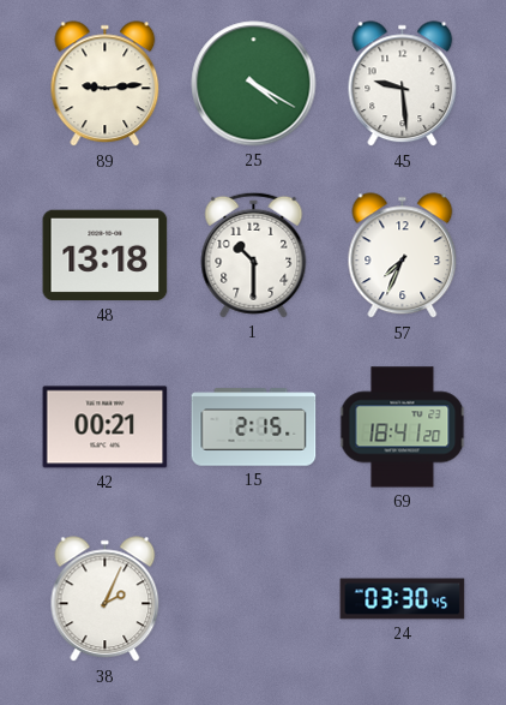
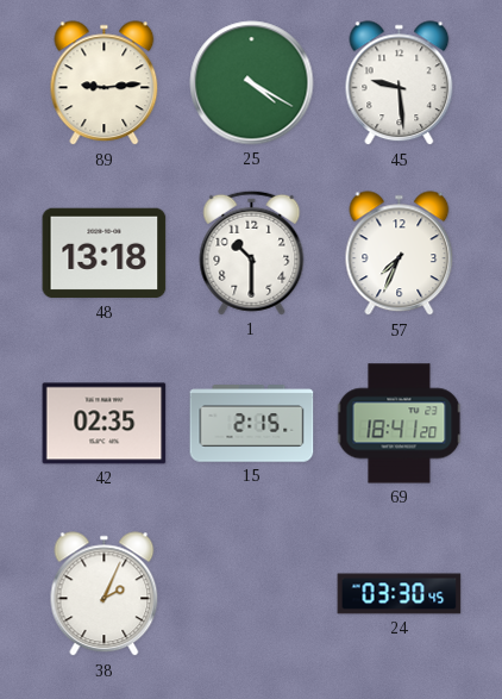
42: 00:21 -> 02:35
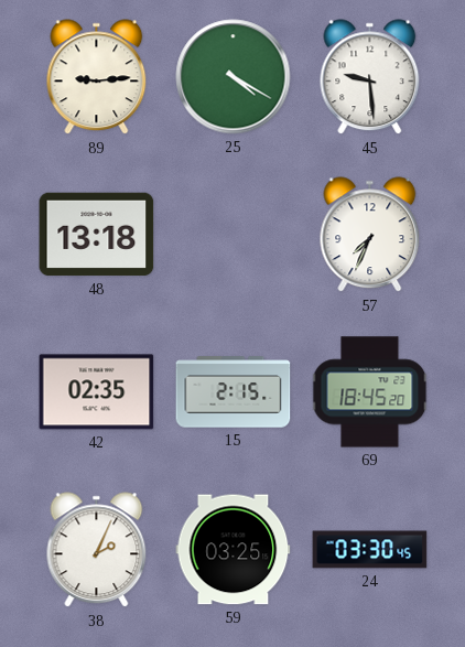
1: 10:30 -> none
69: 18:41 -> 18:45
59: none -> 03:25
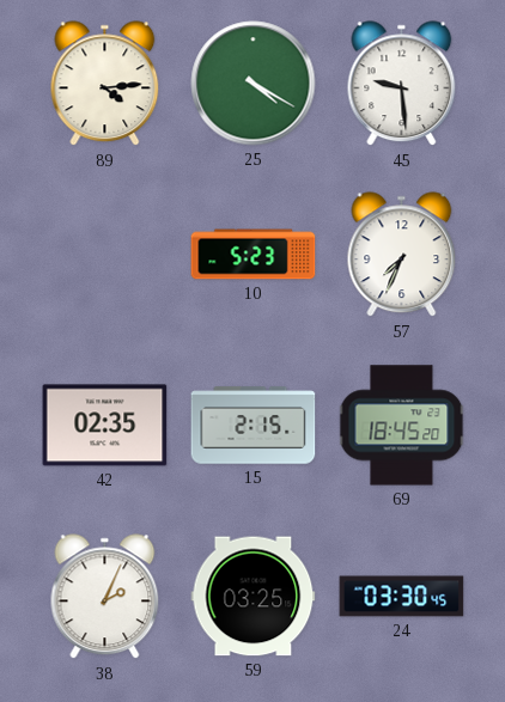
89: 9:14 -> 4:14
48: 13:18 -> none
10: none -> 5:23
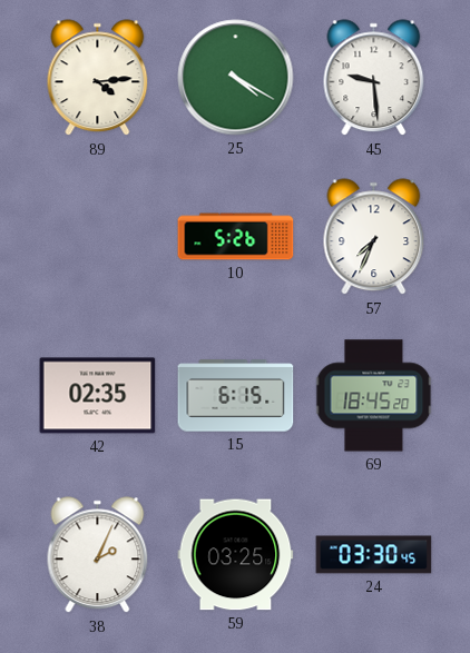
10: 5:23 -> 5:26
15: 2:15 -> 6:15
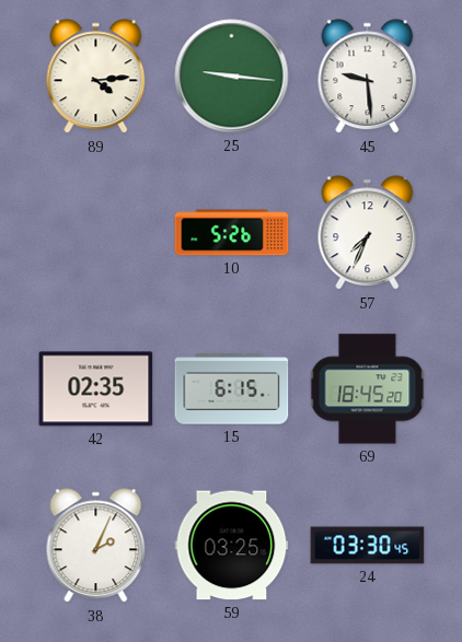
25: 4:20 -> 9:16
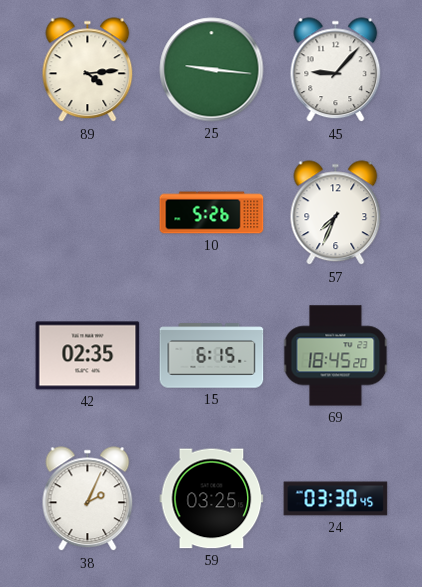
45: 9:29 -> 9:07
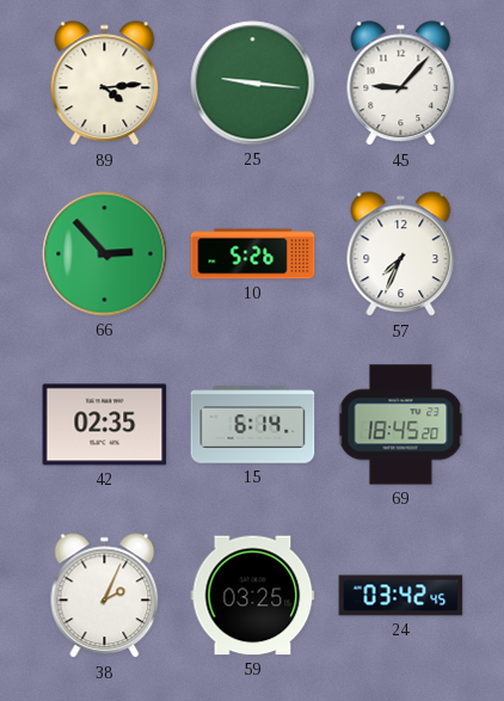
66: none -> 2:53
15: 6:15 -> 6:14
24: 03:30 -> 03:42
